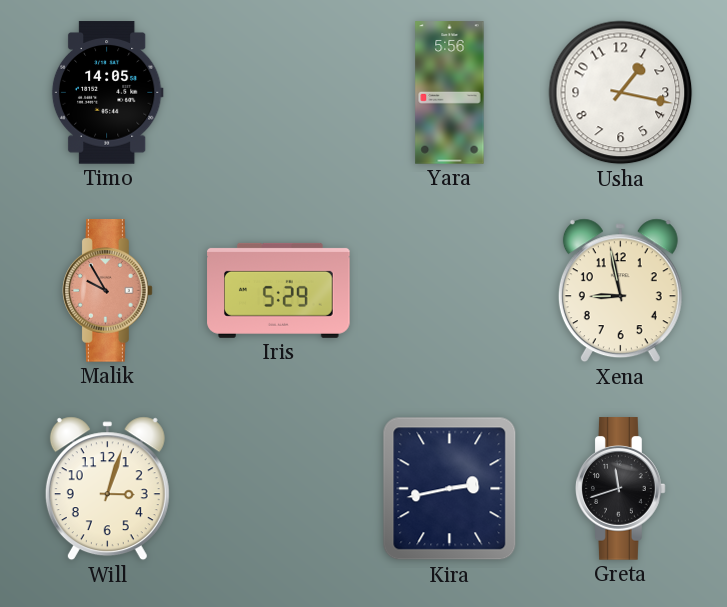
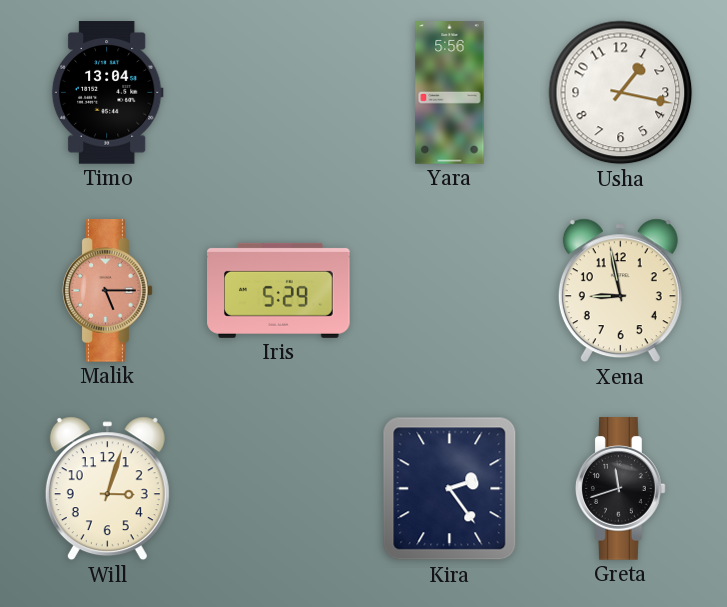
Timo: 14:05 -> 13:04
Malik: 9:55 -> 5:15
Kira: 2:43 -> 2:24
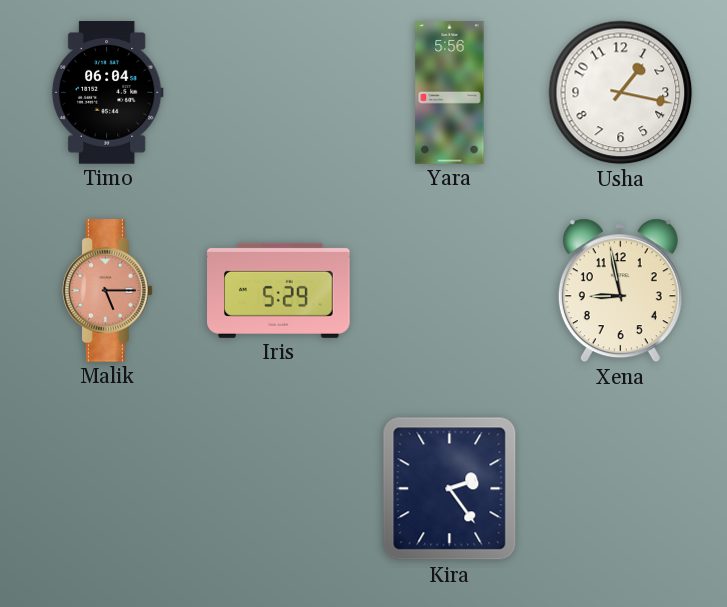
Timo: 13:04 -> 06:04
Will: 3:03 -> none
Greta: 11:42 -> none
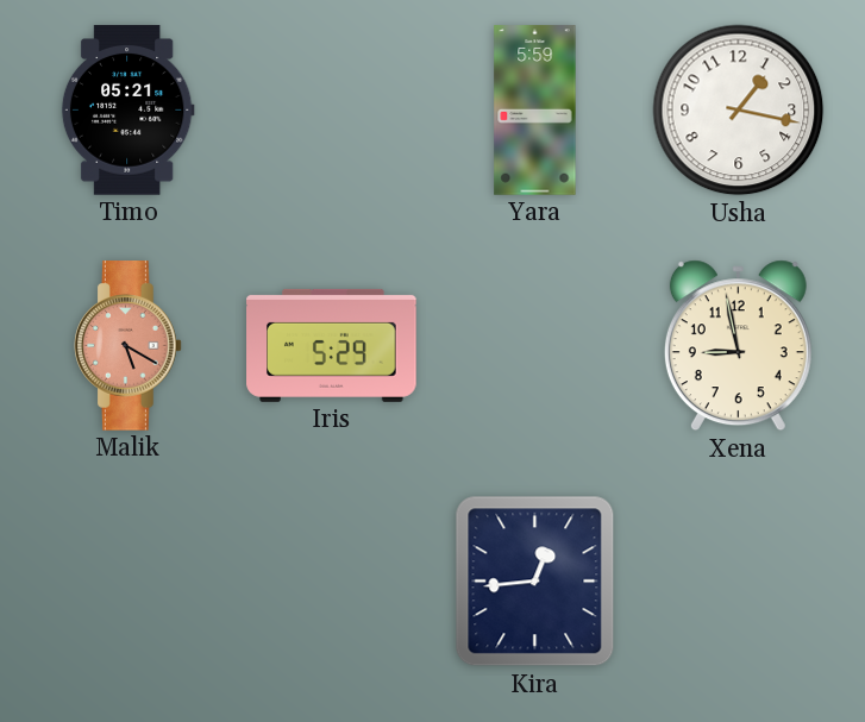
Timo: 06:04 -> 05:21
Yara: 5:56 -> 5:59
Malik: 5:15 -> 5:20
Kira: 2:24 -> 12:44
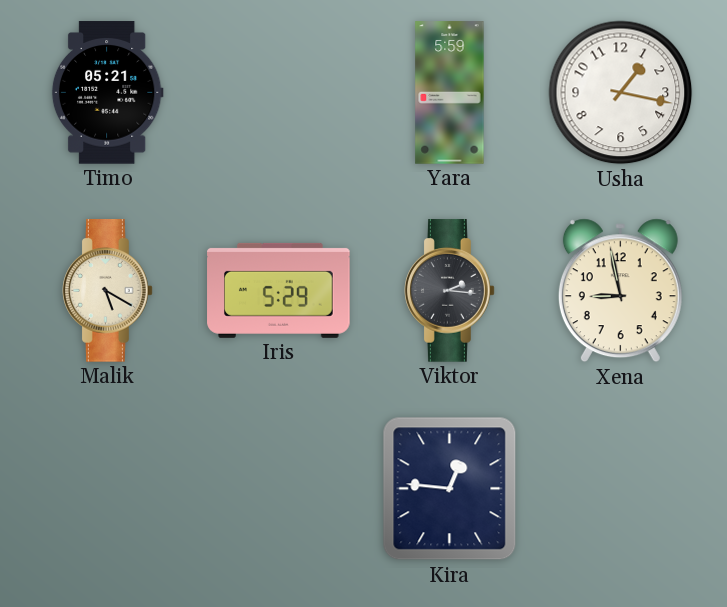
Malik dial: salmon -> cream
Viktor: none -> 2:16
Kira: 12:44 -> 12:46
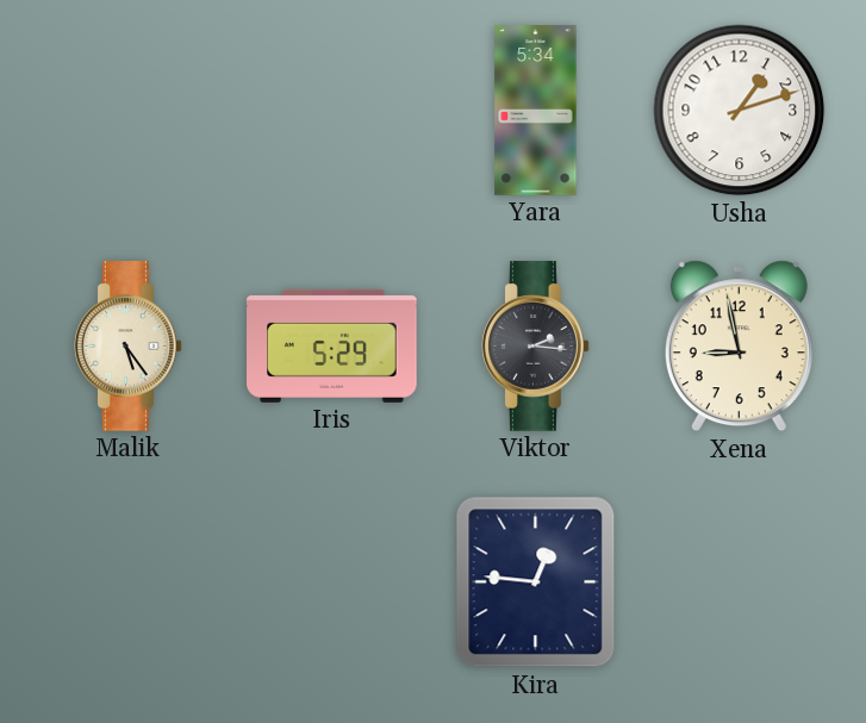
Timo: 05:21 -> none
Yara: 5:59 -> 5:34
Usha: 1:17 -> 1:12
Malik: 5:20 -> 5:24
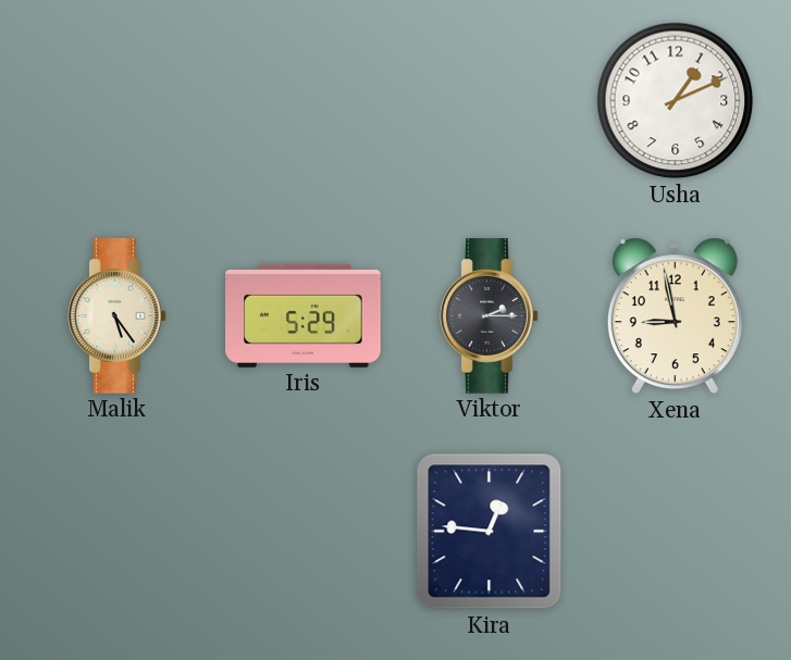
Yara: 5:34 -> none
Usha: 1:12 -> 1:11
Viktor: 2:16 -> 2:15
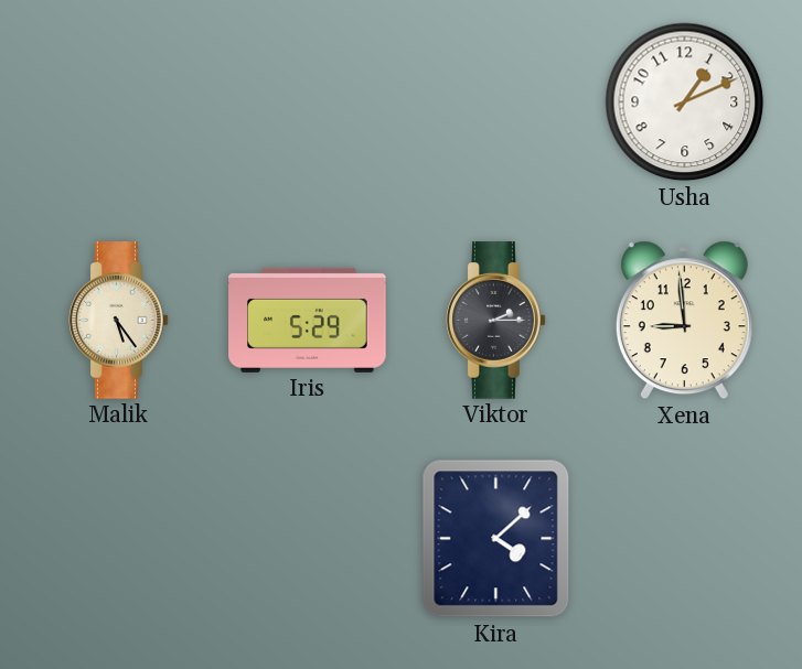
Xena: 8:58 -> 8:59
Kira: 12:46 -> 4:08
